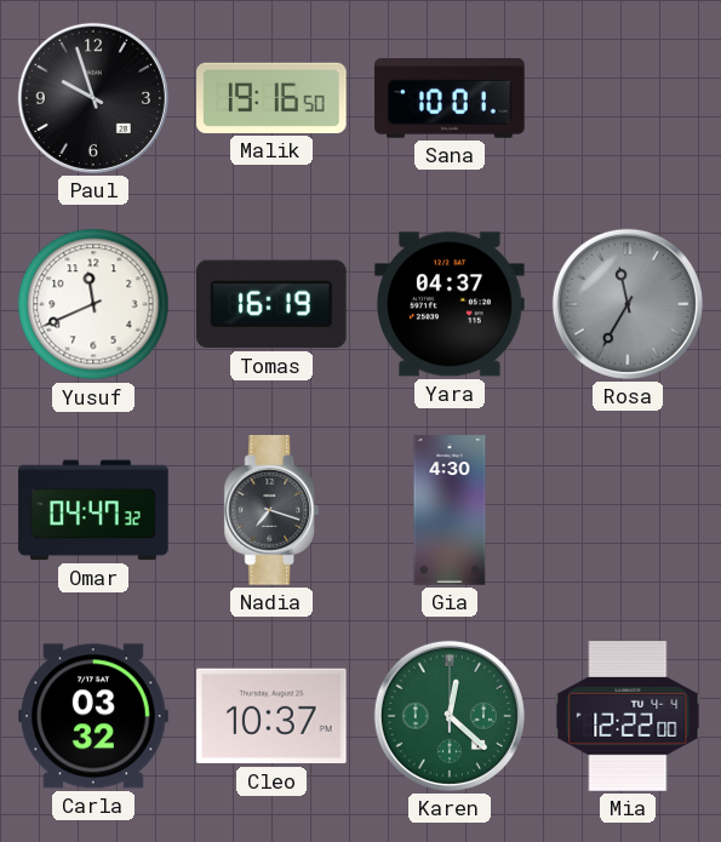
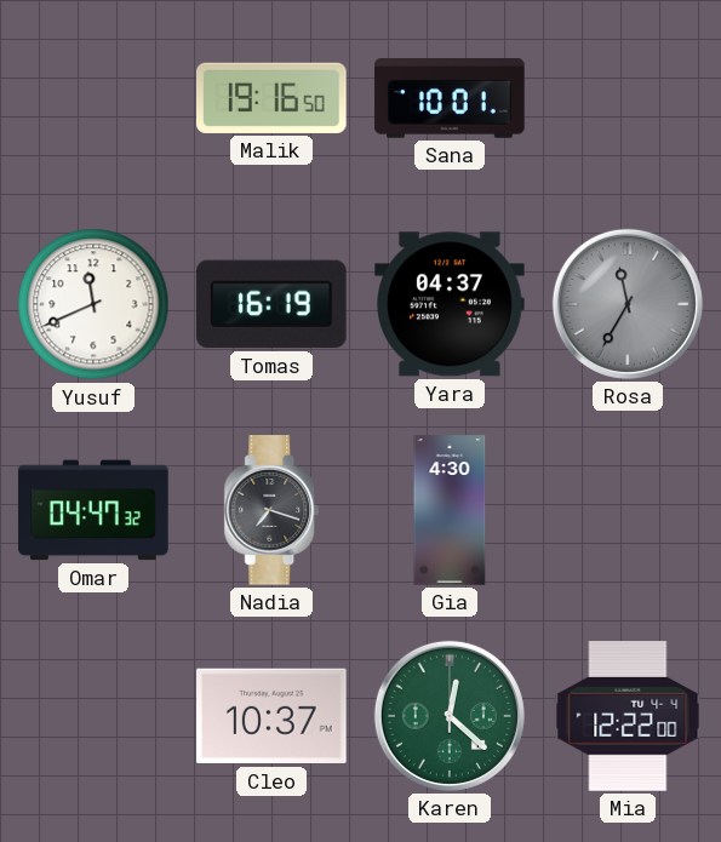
Paul: 9:57 -> none
Carla: 03:32 -> none
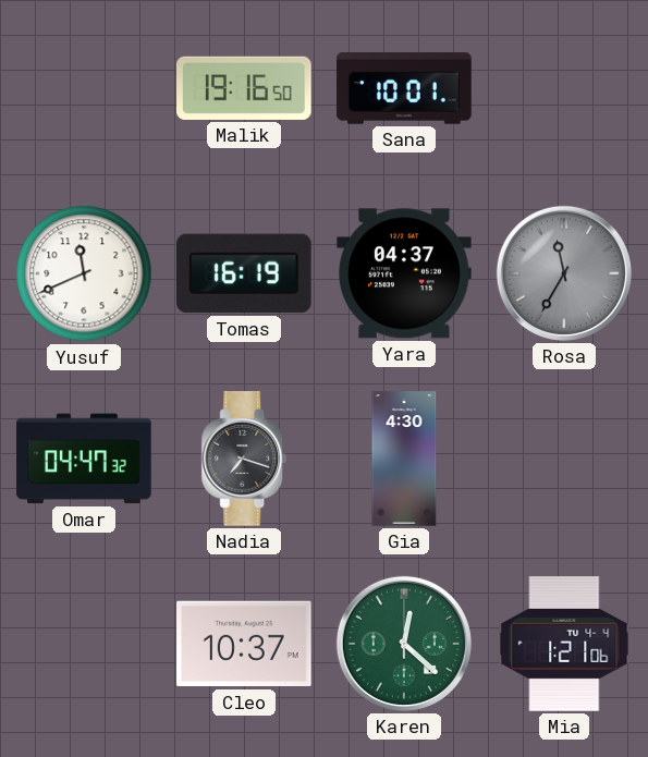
Mia: 12:22 -> 1:21
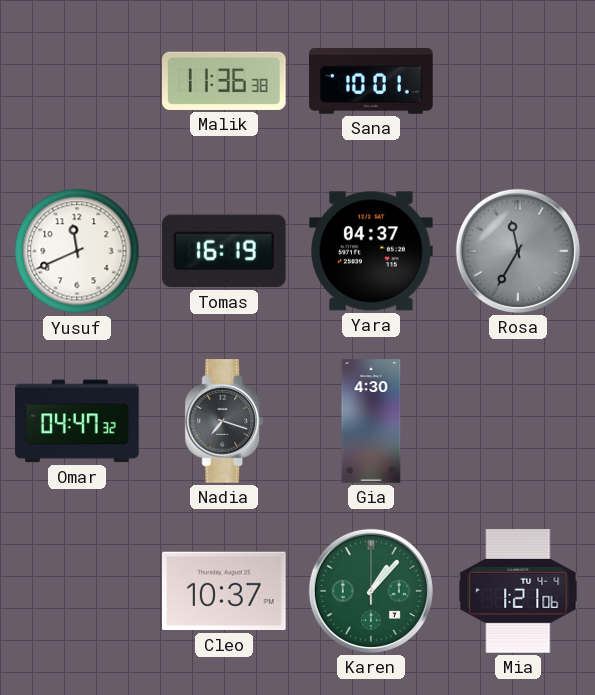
Malik: 19:16 -> 11:36
Karen: 12:22 -> 1:07
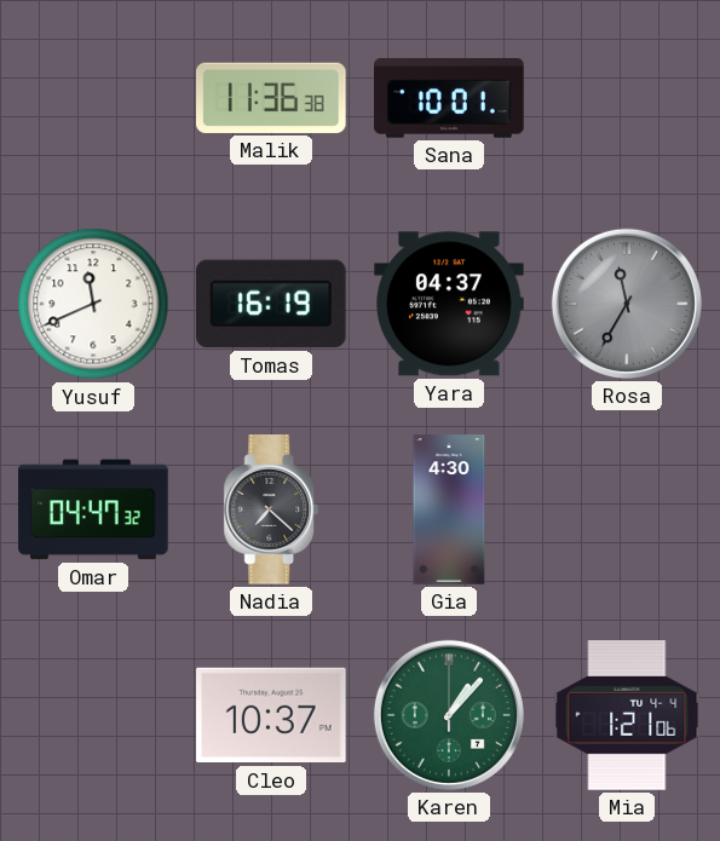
Nadia: 7:18 -> 7:22
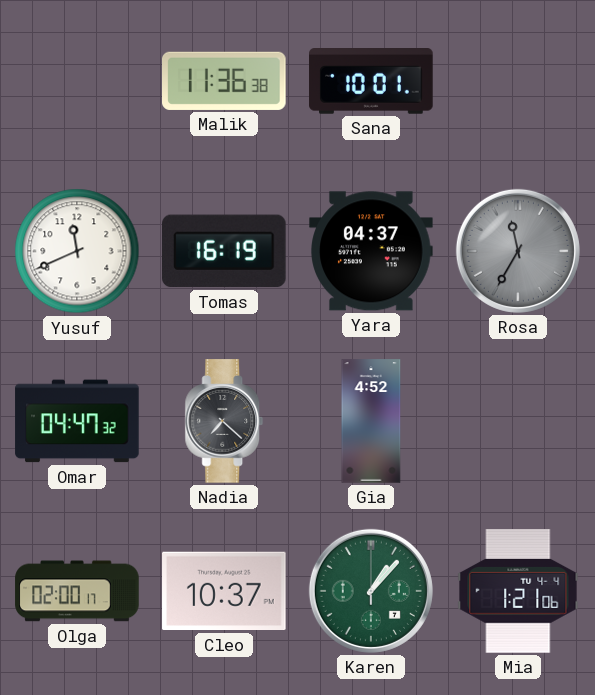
Gia: 4:30 -> 4:52
Olga: none -> 02:00
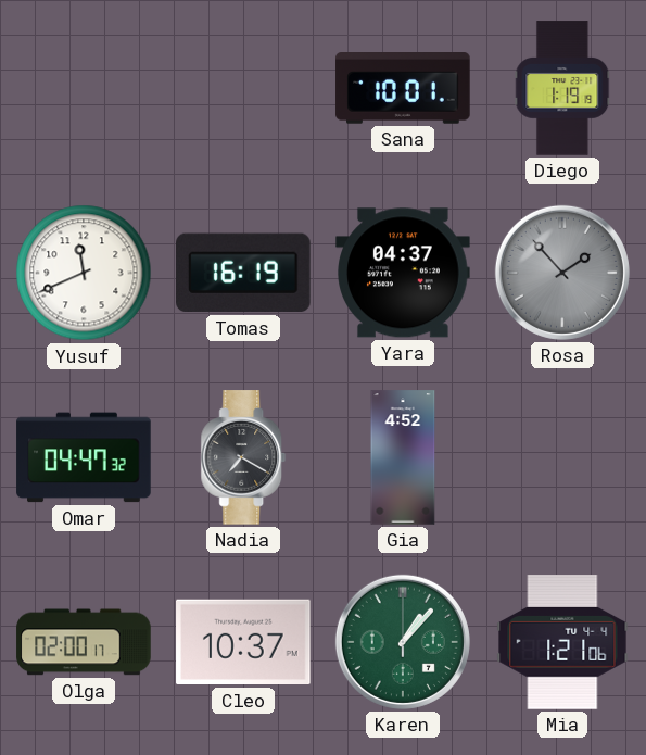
Malik: 11:36 -> none
Diego: none -> 1:19
Rosa: 11:35 -> 1:53
Nadia: 7:22 -> 7:20
